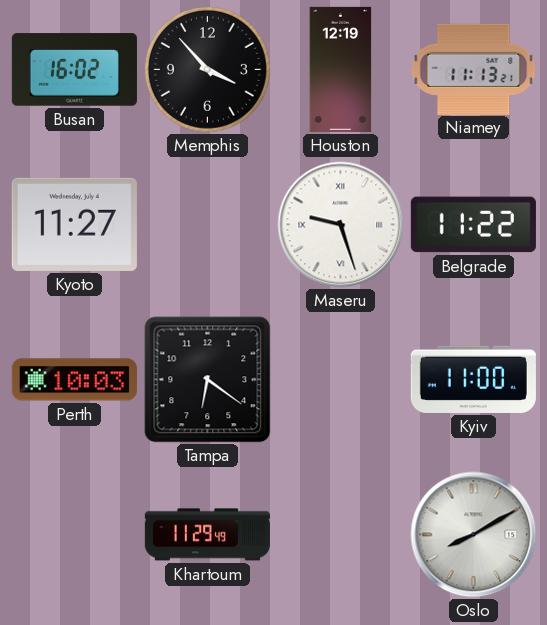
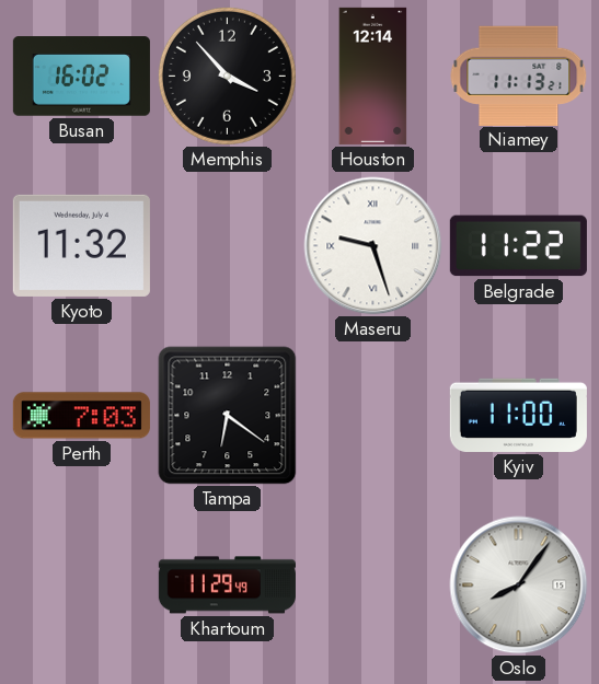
Houston: 12:19 -> 12:14
Kyoto: 11:27 -> 11:32
Perth: 10:03 -> 7:03
Oslo: 8:10 -> 8:06
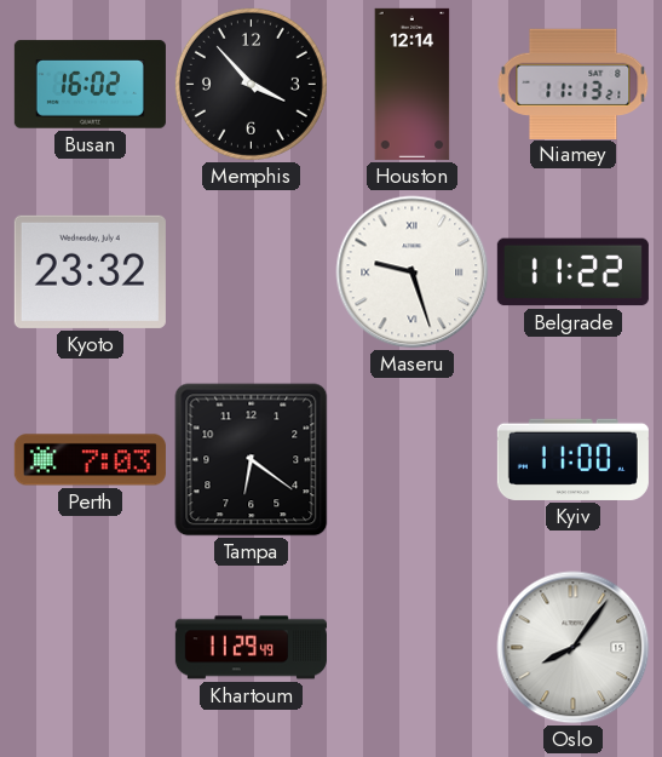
Kyoto: 11:32 -> 23:32
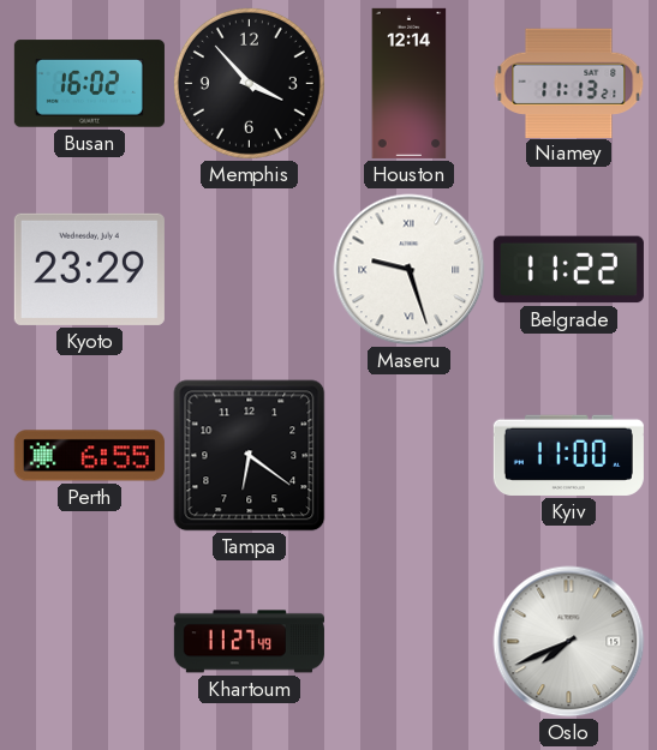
Kyoto: 23:32 -> 23:29
Perth: 7:03 -> 6:55
Khartoum: 11:29 -> 11:27
Oslo: 8:06 -> 7:41
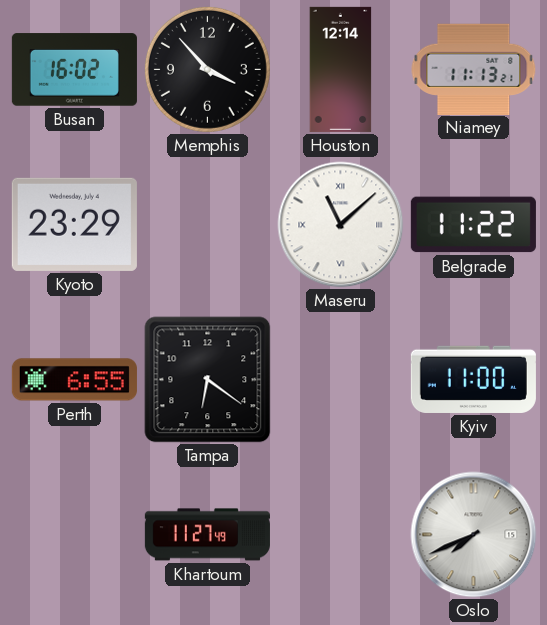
Maseru: 9:27 -> 11:08
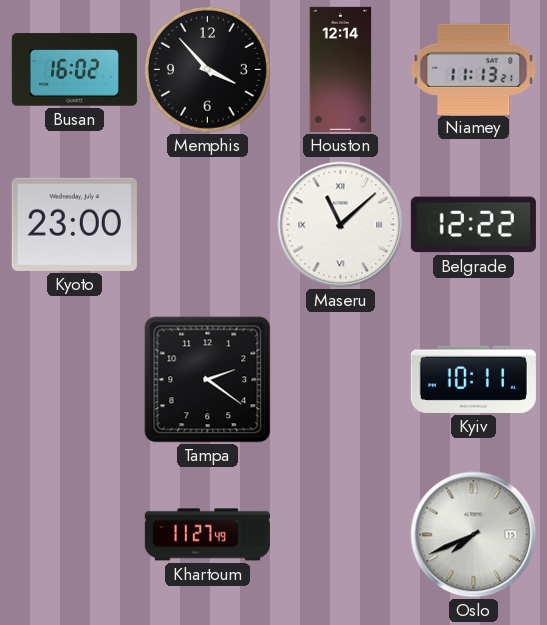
Kyoto: 23:29 -> 23:00
Belgrade: 11:22 -> 12:22
Perth: 6:55 -> none
Tampa: 6:21 -> 2:21
Kyiv: 11:00 -> 10:11
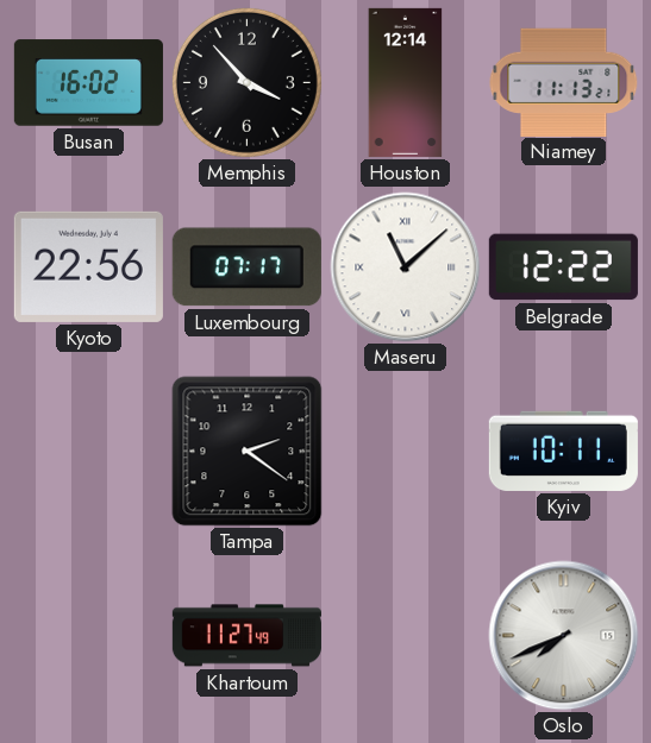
Kyoto: 23:00 -> 22:56
Luxembourg: none -> 07:17
